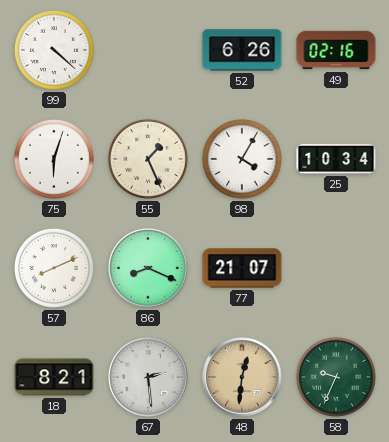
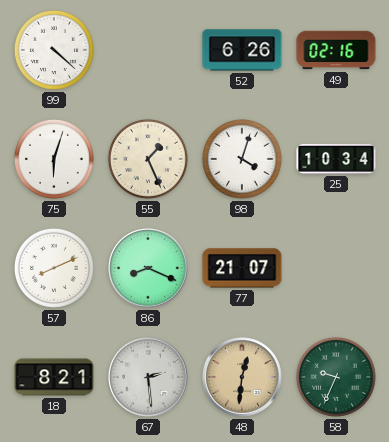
98: 4:05 -> 4:03
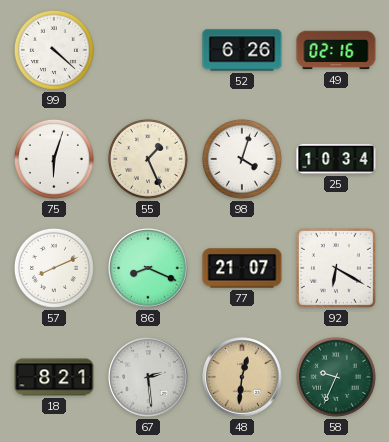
92: none -> 6:20
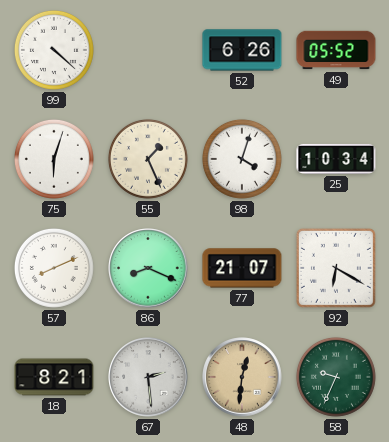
49: 02:16 -> 05:52
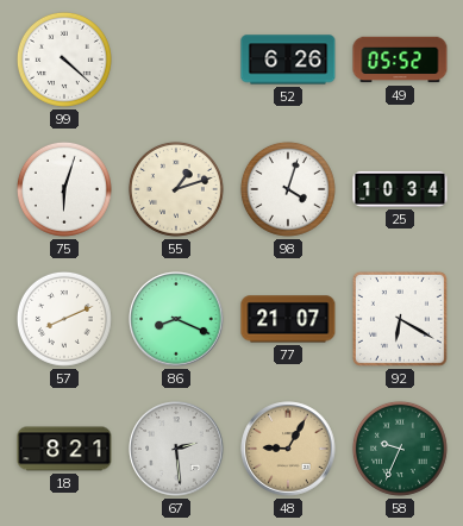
55: 1:26 -> 1:12
48: 12:31 -> 9:05
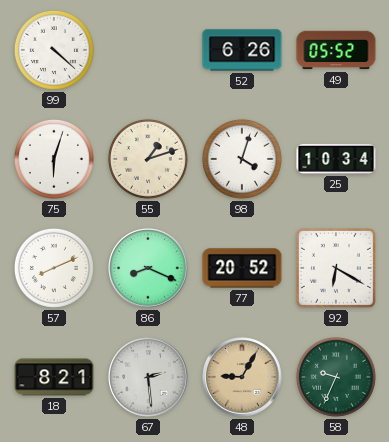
77: 21:07 -> 20:52
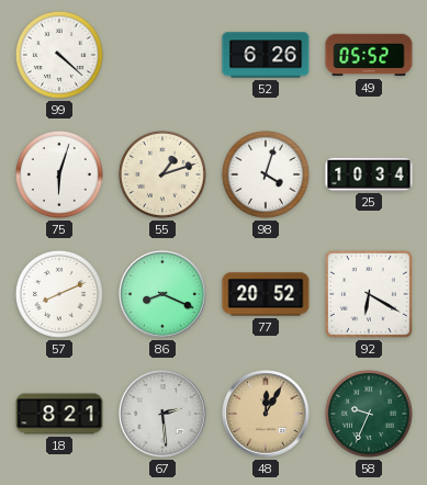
48: 9:05 -> 12:05
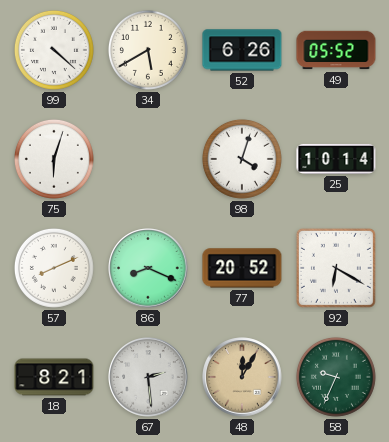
34: none -> 5:40
55: 1:12 -> none
25: 10:34 -> 10:14
